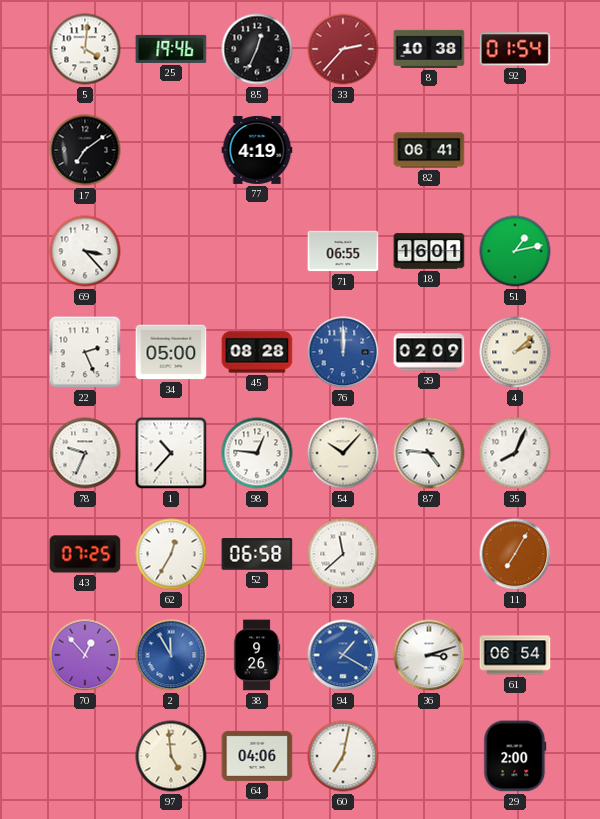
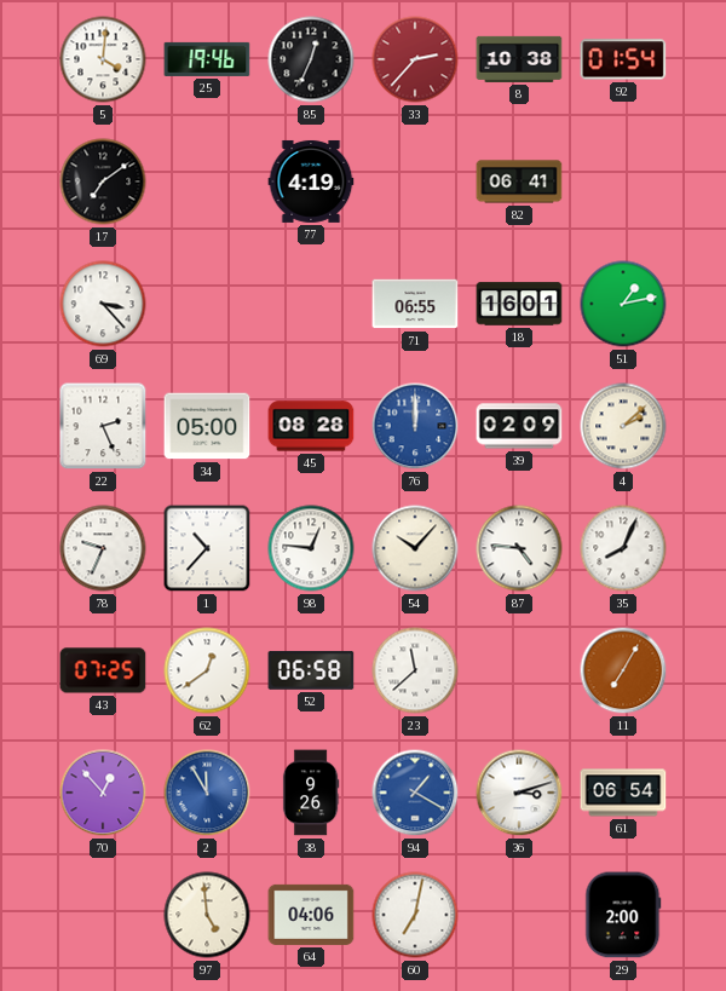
62: 12:35 -> 12:39
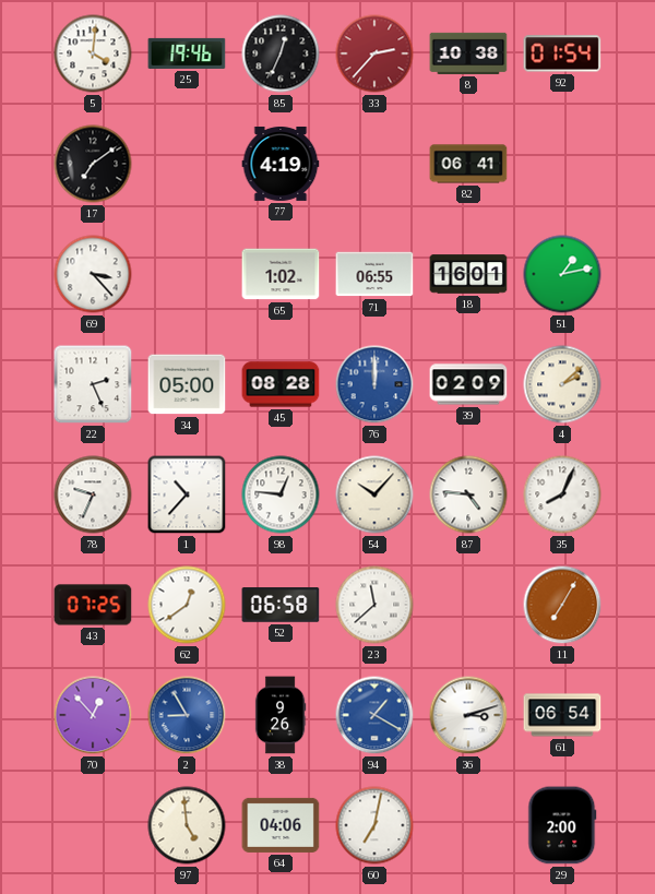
65: none -> 1:02
2: 11:55 -> 8:55
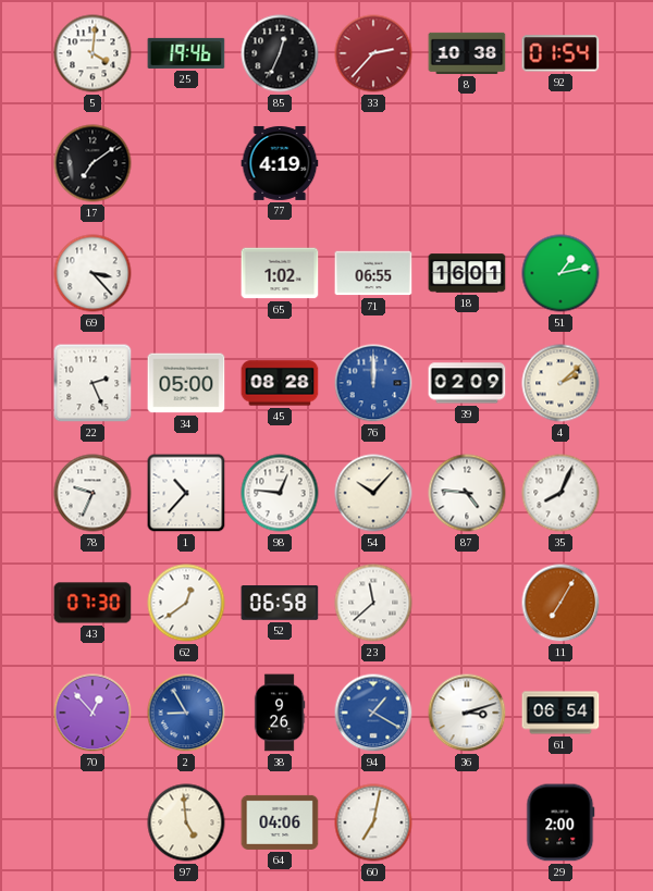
82: 06:41 -> none
43: 07:25 -> 07:30
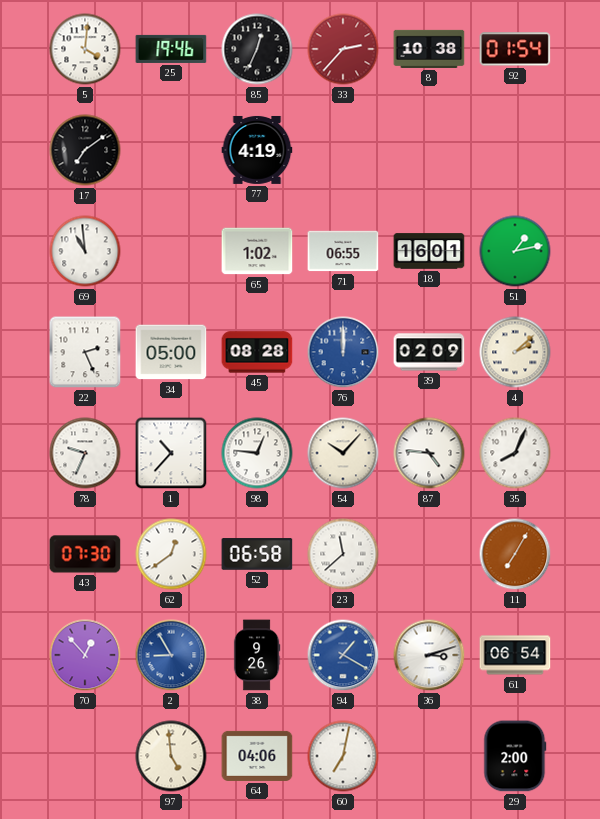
69: 3:23 -> 10:59
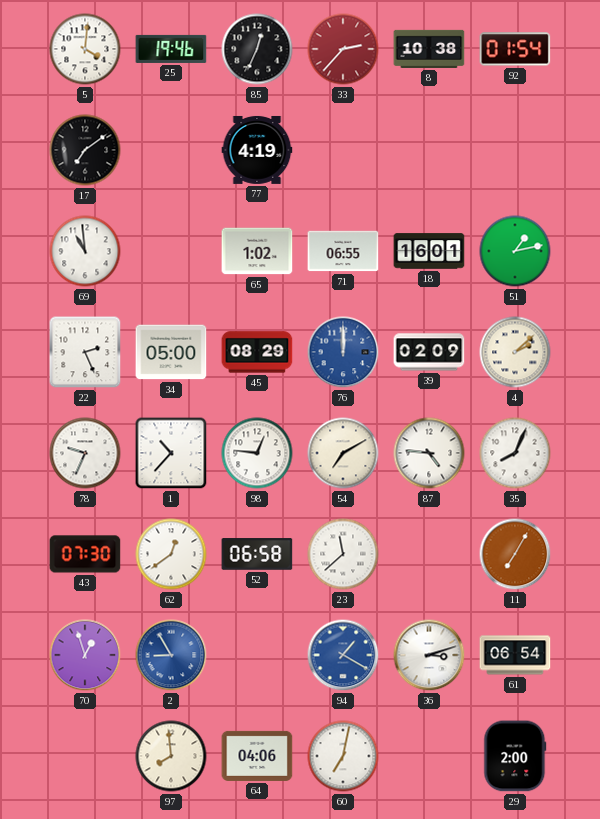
45: 08:28 -> 08:29
54: 10:07 -> 7:10
70: 12:53 -> 12:57
38: 9:26 -> none
97: 4:59 -> 7:59
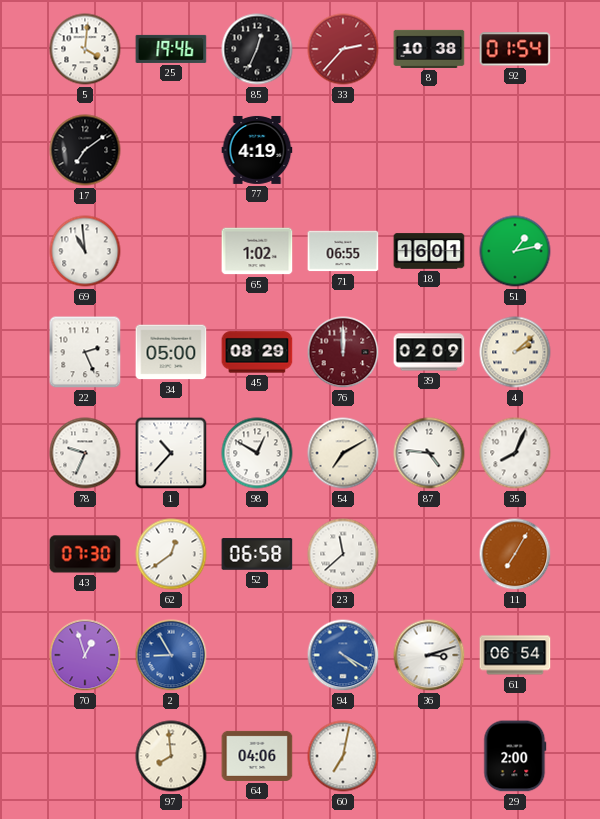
76 dial: blue -> burgundy
98: 12:46 -> 12:50
94: 1:20 -> 4:20
